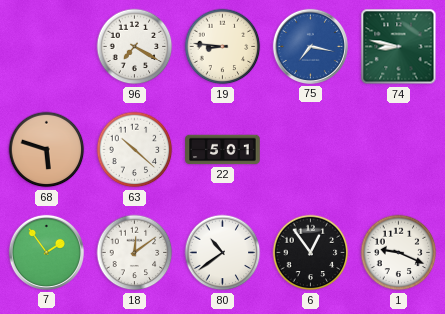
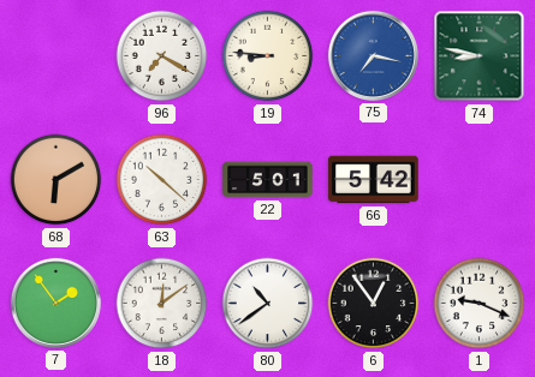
68: 5:48 -> 6:10
66: none -> 5:42
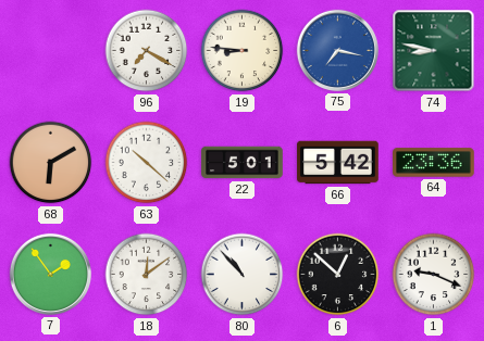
64: none -> 23:36
80: 10:39 -> 10:53
6: 12:54 -> 12:52
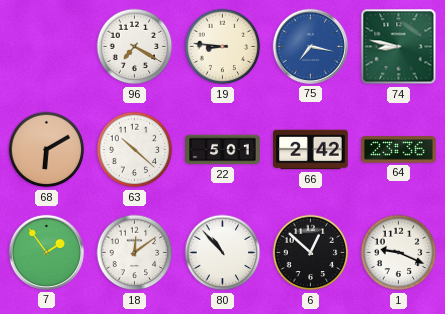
66: 5:42 -> 2:42
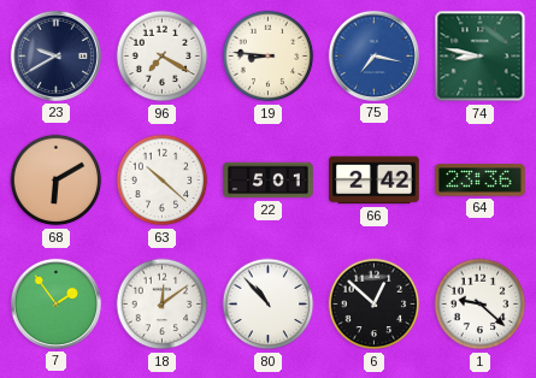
23: none -> 9:40
1: 9:19 -> 9:22
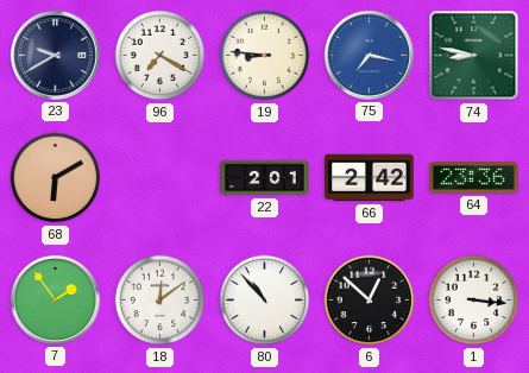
63: 10:22 -> none
22: 5:01 -> 2:01
1: 9:22 -> 3:16
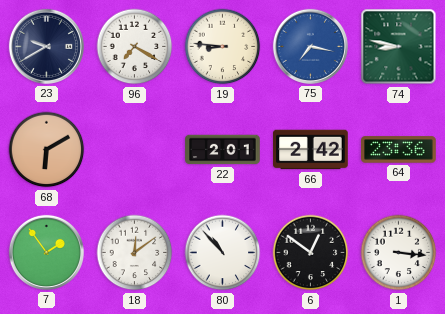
6: 12:52 -> 12:51
